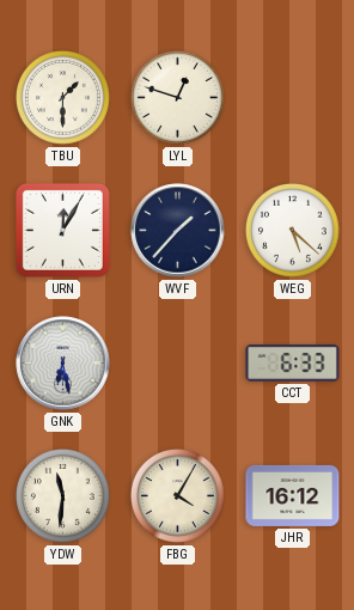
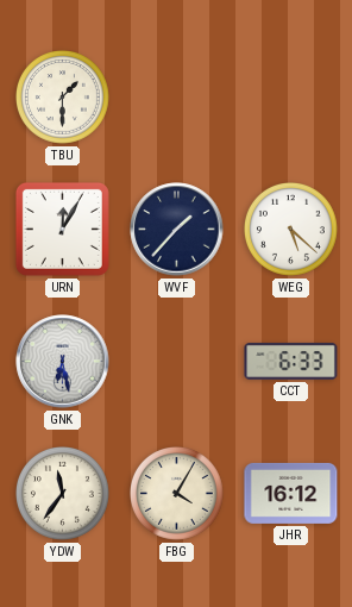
LYL: 12:48 -> none
YDW: 11:31 -> 11:36
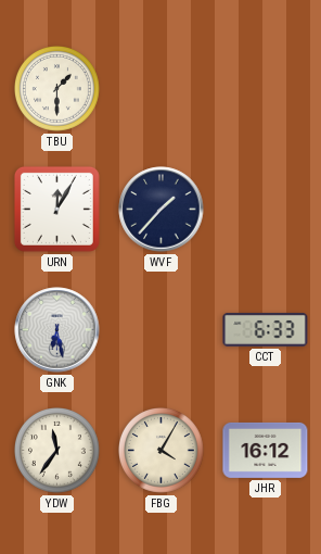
WEG: 5:22 -> none
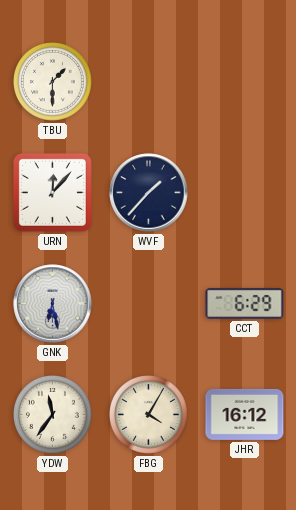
URN: 12:05 -> 12:07
CCT: 6:33 -> 6:29
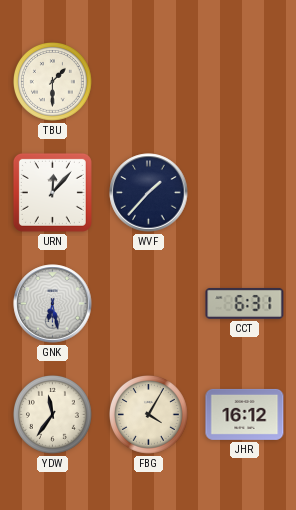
CCT: 6:29 -> 6:31
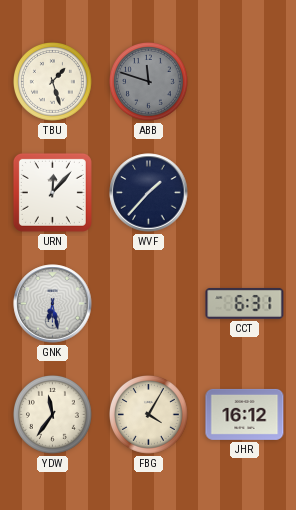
TBU: 1:30 -> 1:27
ABB: none -> 11:48
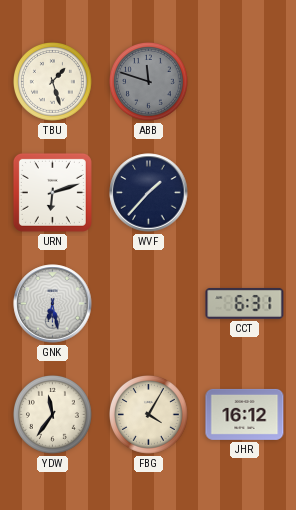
URN: 12:07 -> 6:12
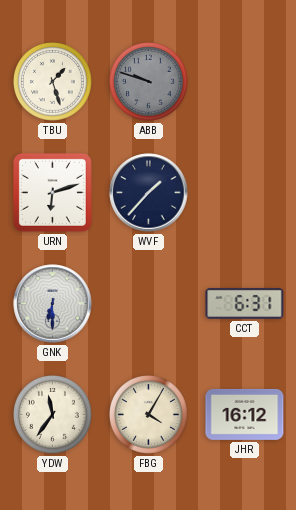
ABB: 11:48 -> 9:48
GNK: 6:28 -> 6:30
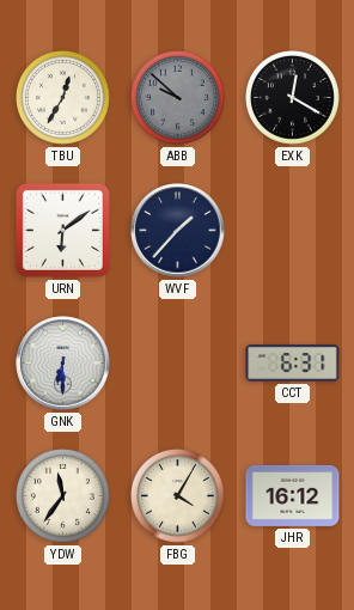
TBU: 1:27 -> 12:35
ABB: 9:48 -> 9:52
EXK: none -> 12:20
URN: 6:12 -> 6:09
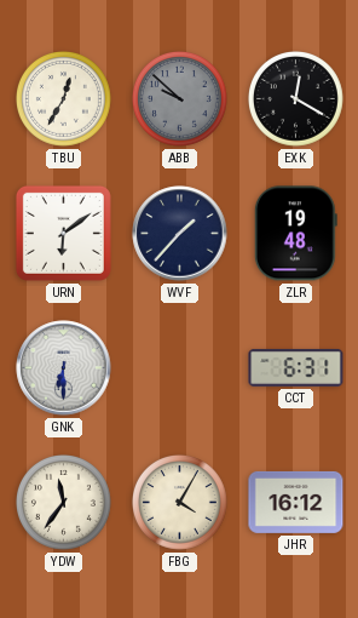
ZLR: none -> 19:48
